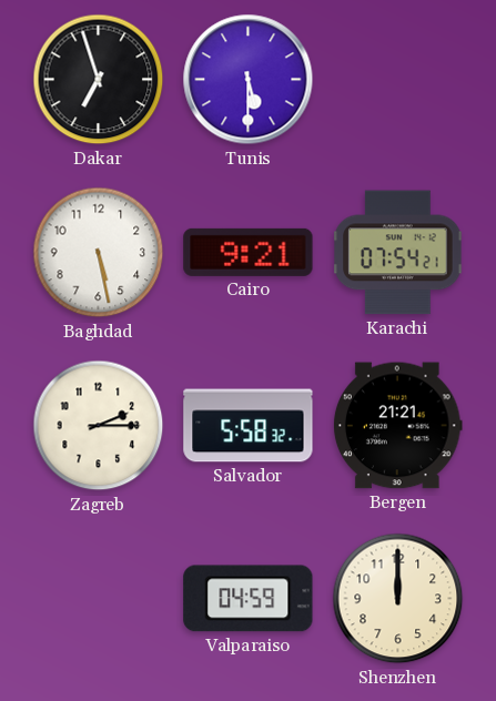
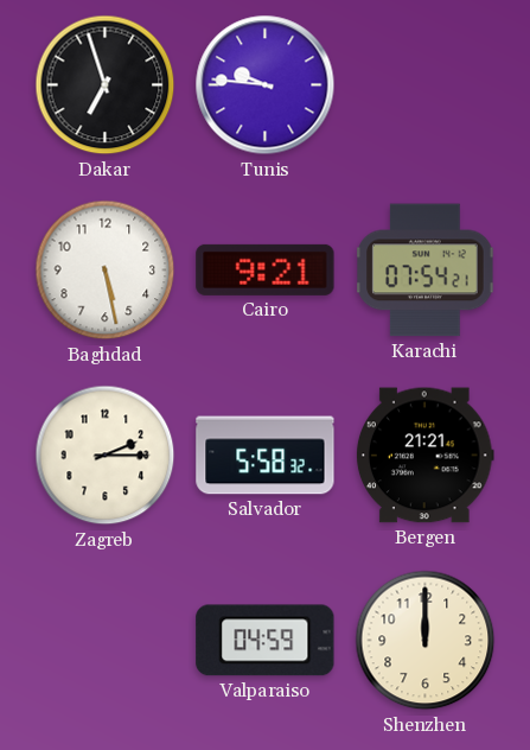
Tunis: 5:30 -> 9:46
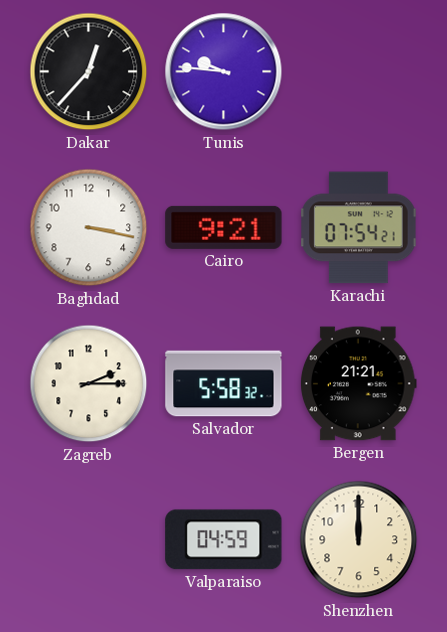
Dakar: 6:57 -> 12:37
Baghdad: 5:28 -> 3:17
